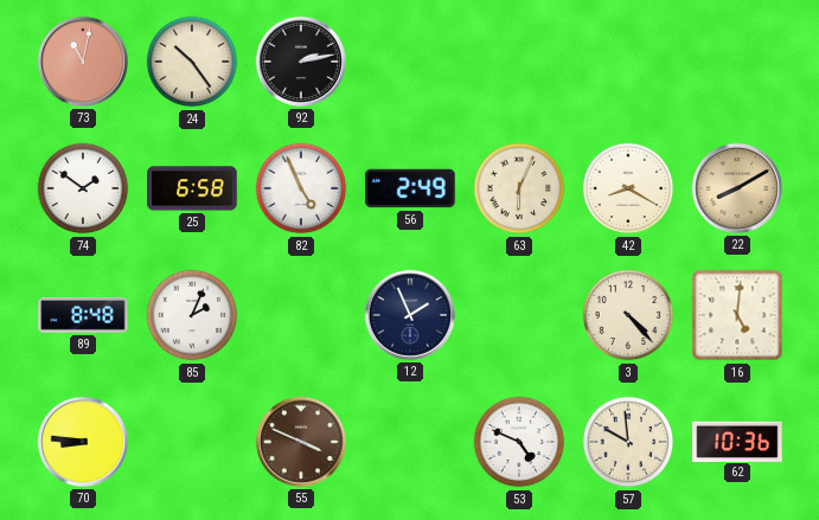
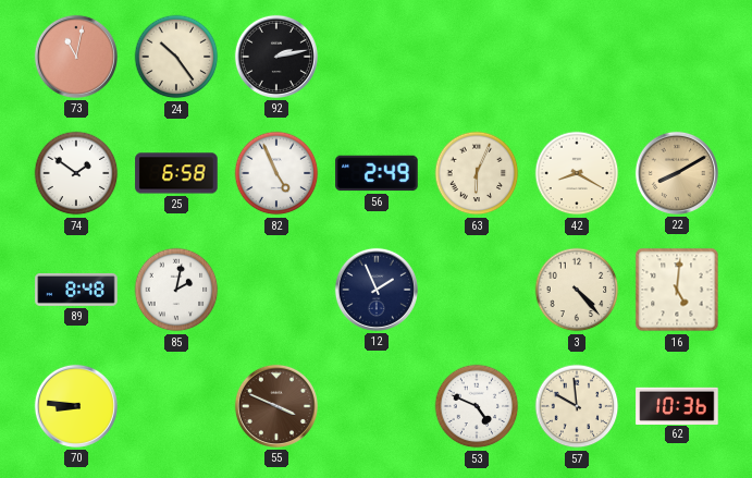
85: 2:04 -> 2:02
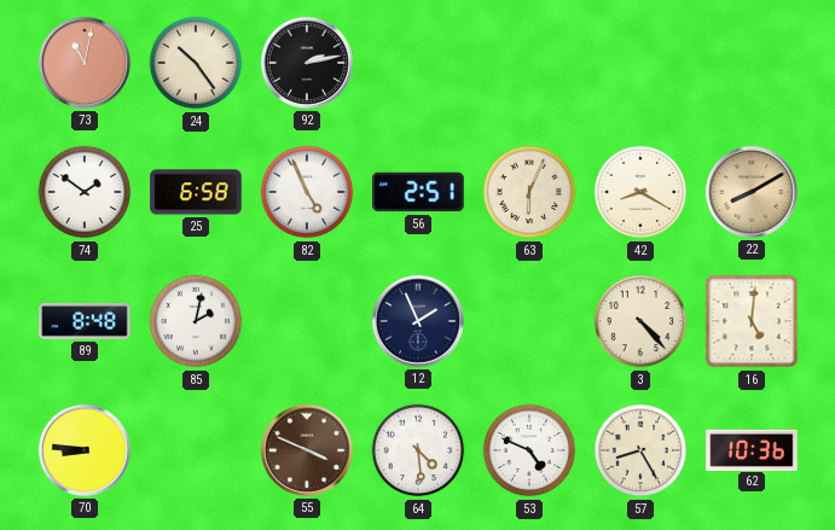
56: 2:49 -> 2:51
64: none -> 4:29
57: 9:59 -> 8:25
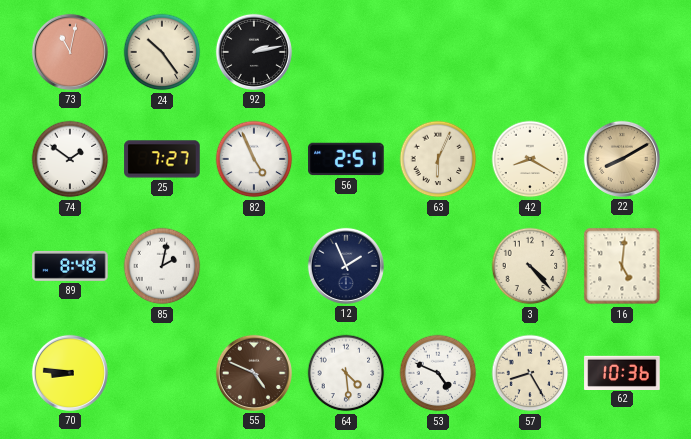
25: 6:58 -> 7:27
55: 3:49 -> 4:49
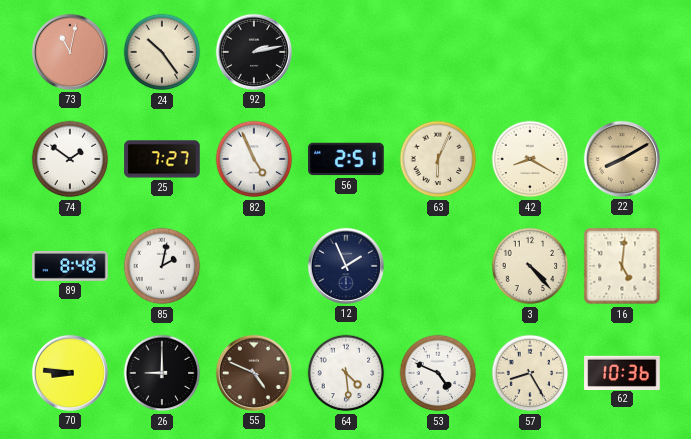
26: none -> 9:00
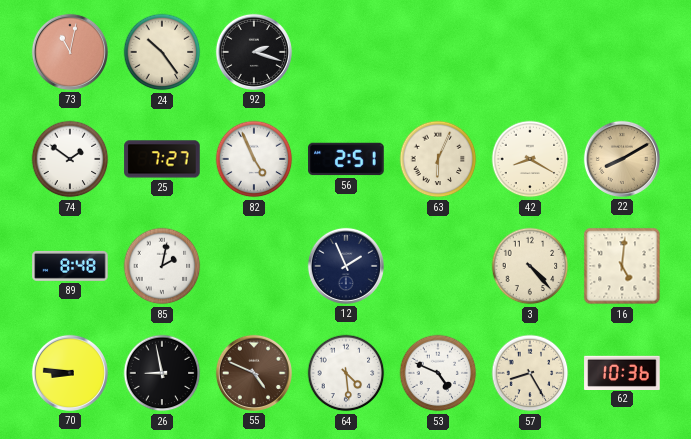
92: 2:13 -> 2:18
26: 9:00 -> 8:58
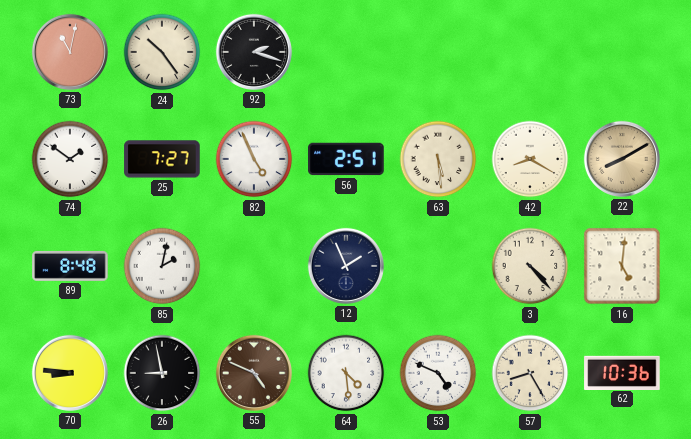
63: 6:04 -> 5:29
